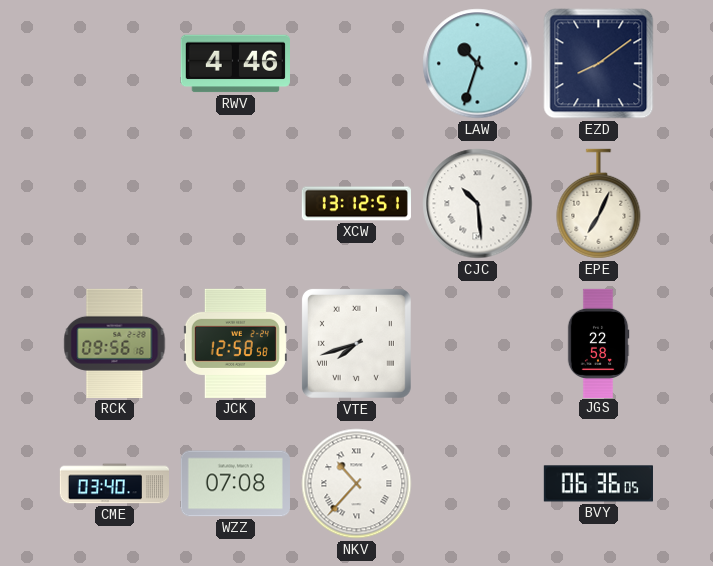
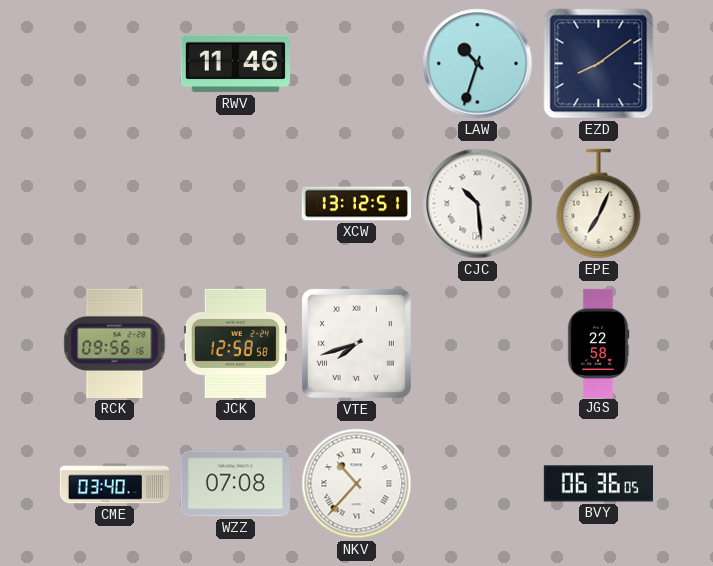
RWV: 4:46 -> 11:46
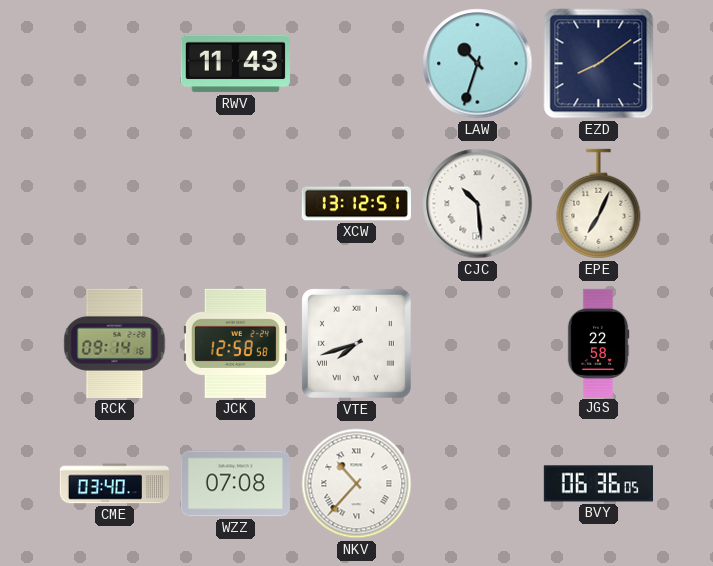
RWV: 11:46 -> 11:43
RCK: 09:56 -> 09:14
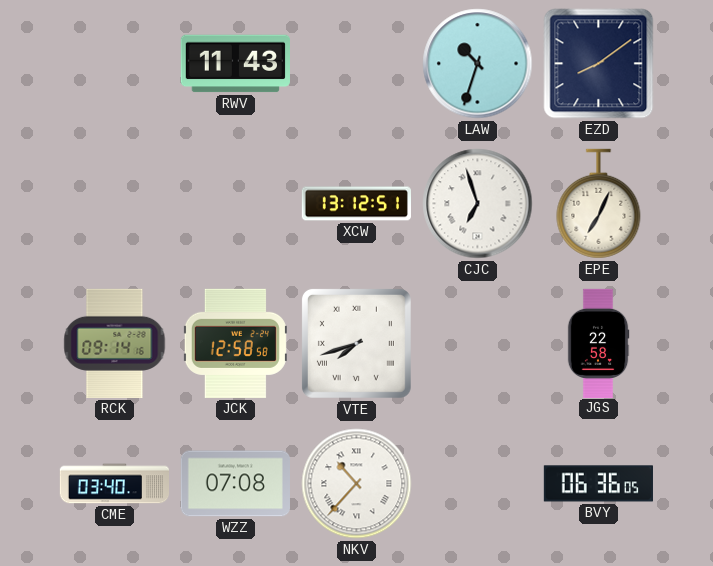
CJC: 10:29 -> 6:57
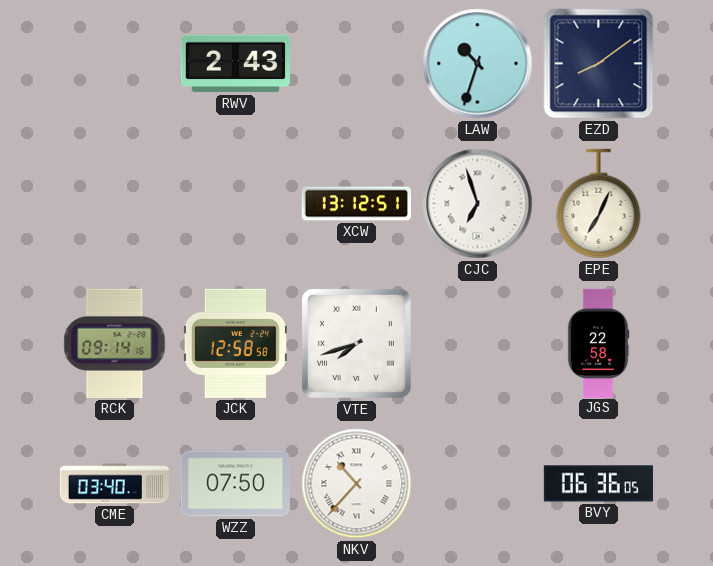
RWV: 11:43 -> 2:43
WZZ: 07:08 -> 07:50
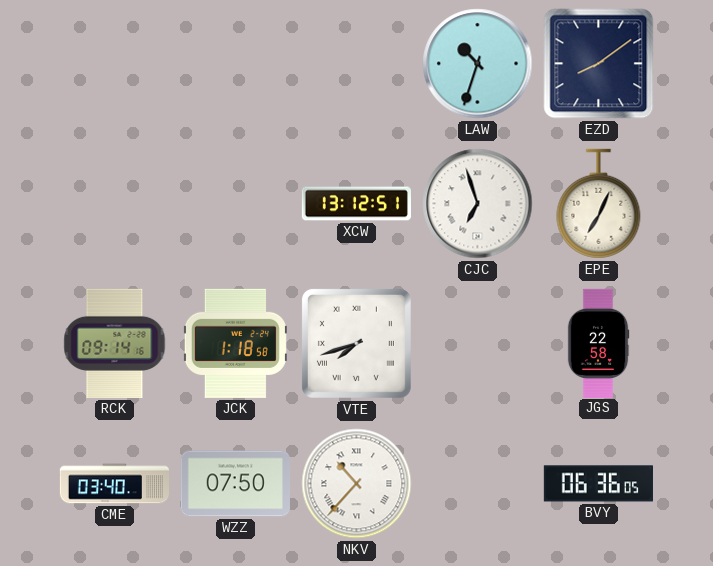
RWV: 2:43 -> none
JCK: 12:58 -> 1:18
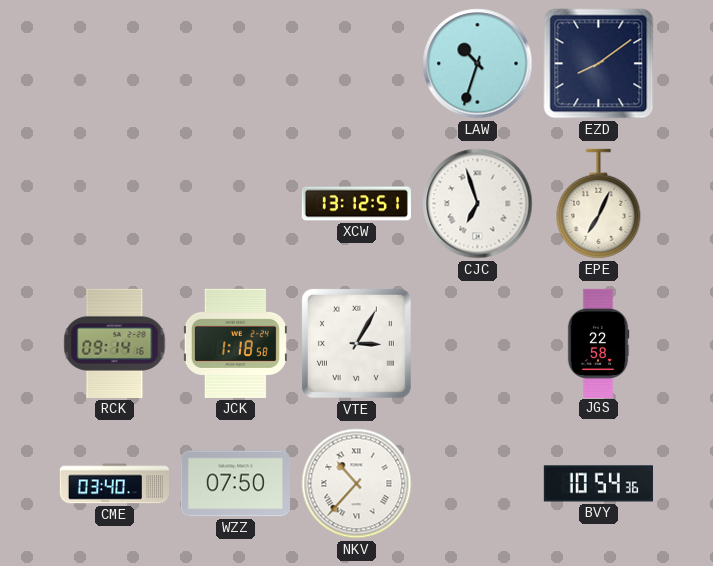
VTE: 7:42 -> 3:05
BVY: 06:36 -> 10:54
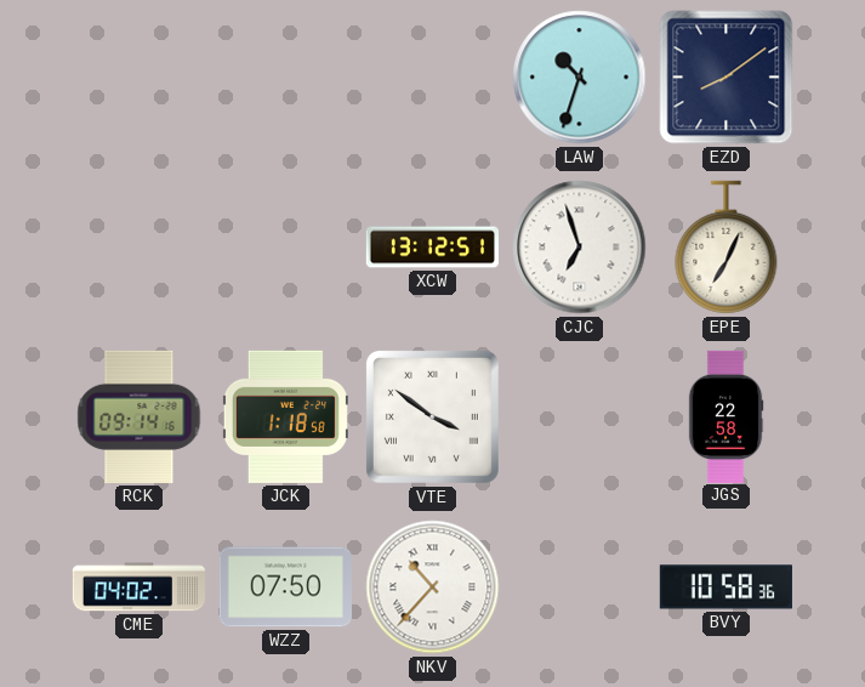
VTE: 3:05 -> 3:51
CME: 03:40 -> 04:02
BVY: 10:54 -> 10:58
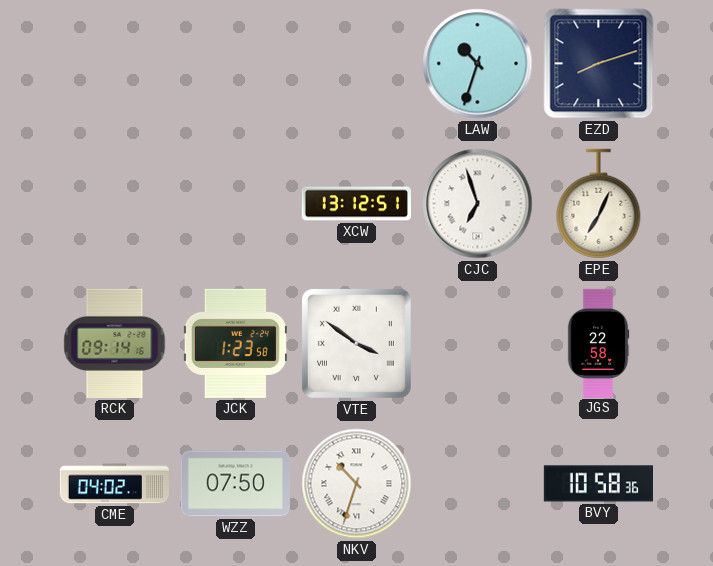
EZD: 8:09 -> 8:12
JCK: 1:18 -> 1:23
NKV: 10:37 -> 10:33
